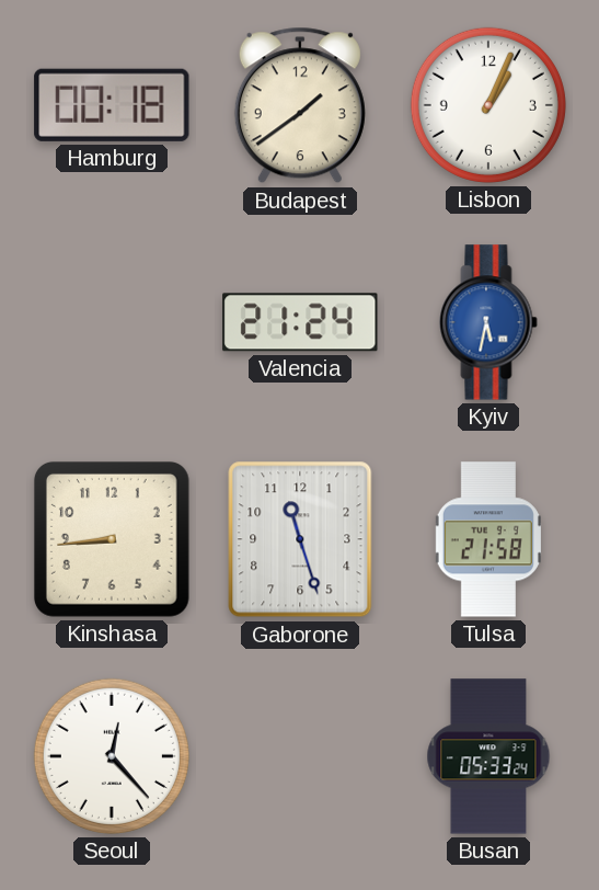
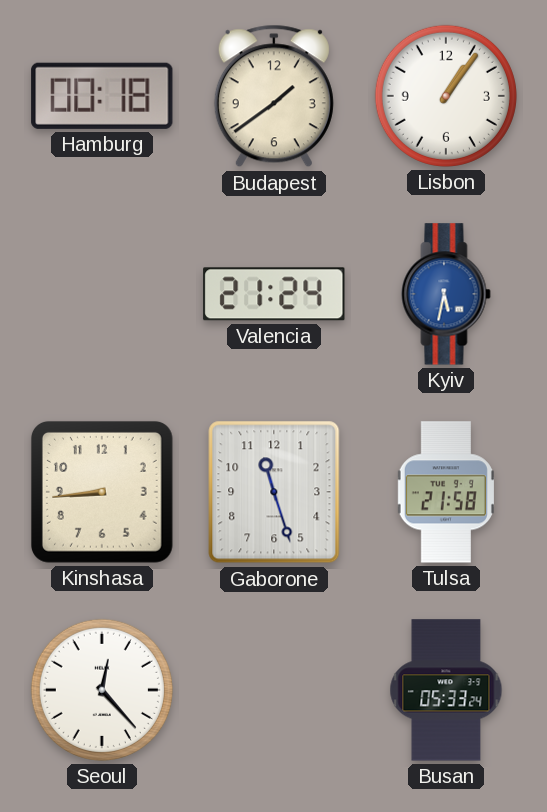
Lisbon: 1:04 -> 1:06
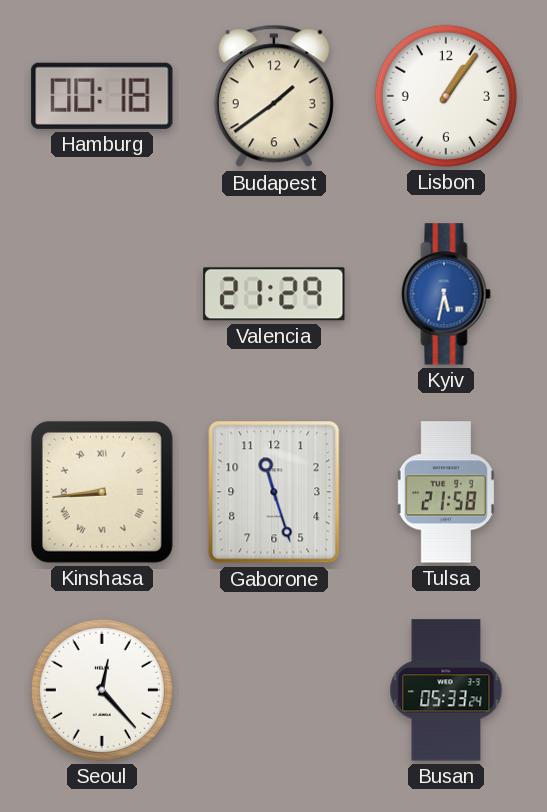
Valencia: 21:24 -> 21:29
Kinshasa numerals: Arabic -> Roman
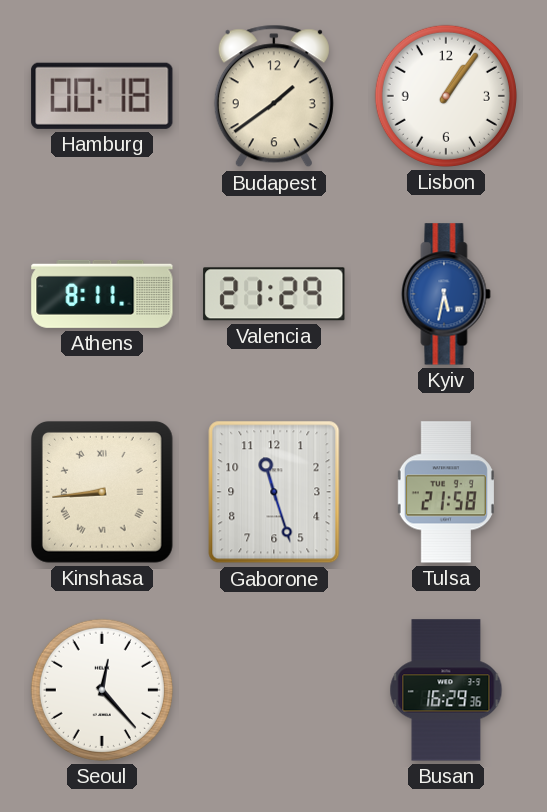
Athens: none -> 8:11
Busan: 05:33 -> 16:29
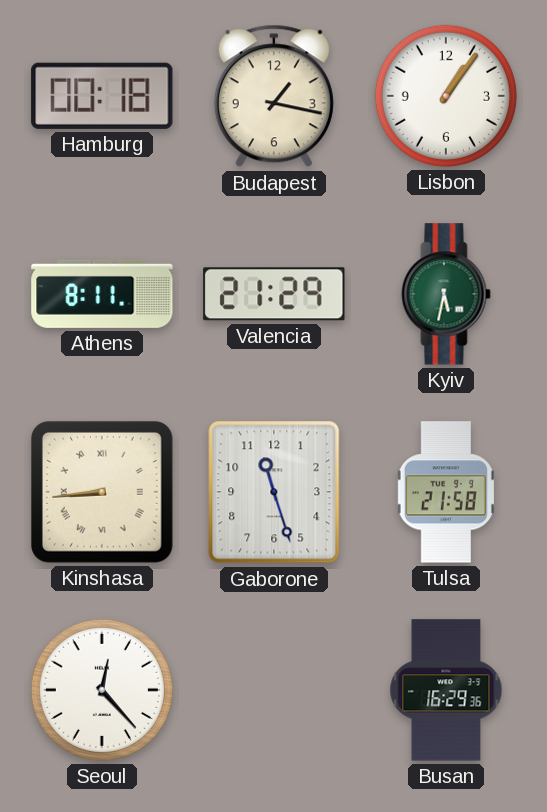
Budapest: 1:39 -> 1:17
Kyiv dial: blue -> green
